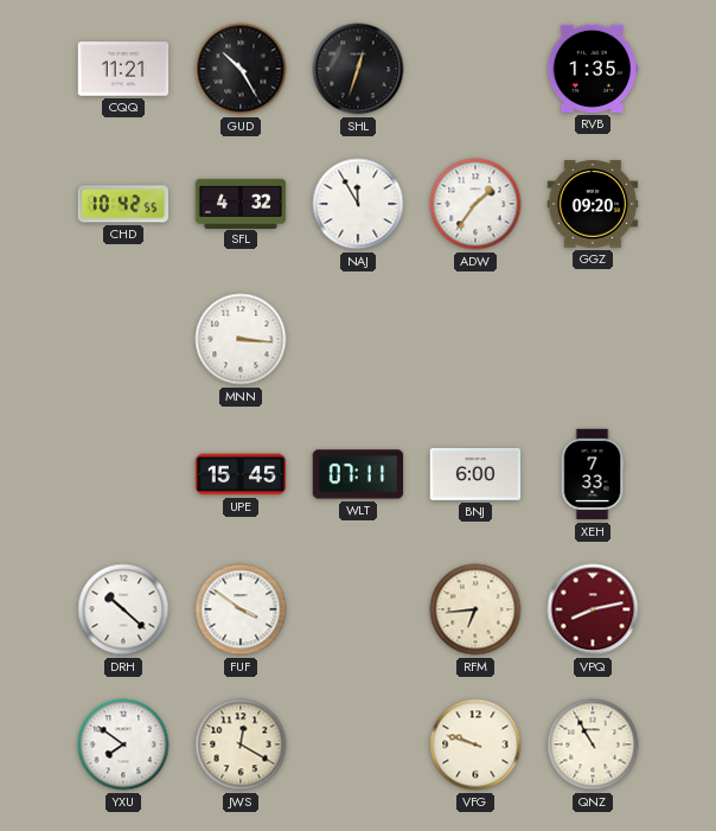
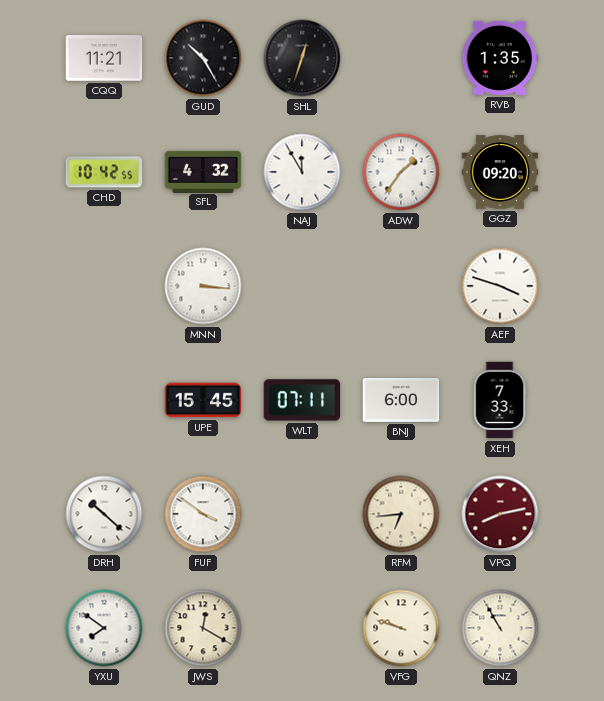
AEF: none -> 3:48
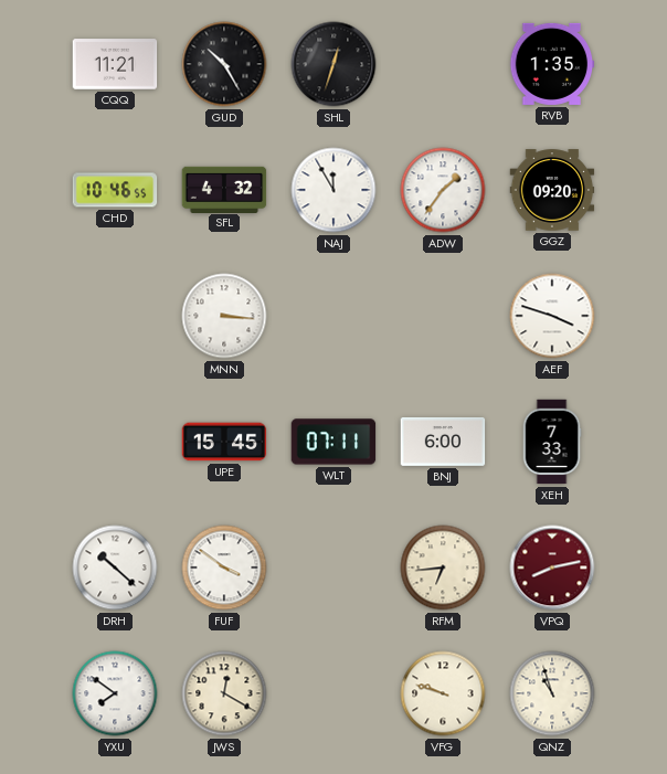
CHD: 10:42 -> 10:46
QNZ: 10:55 -> 10:57
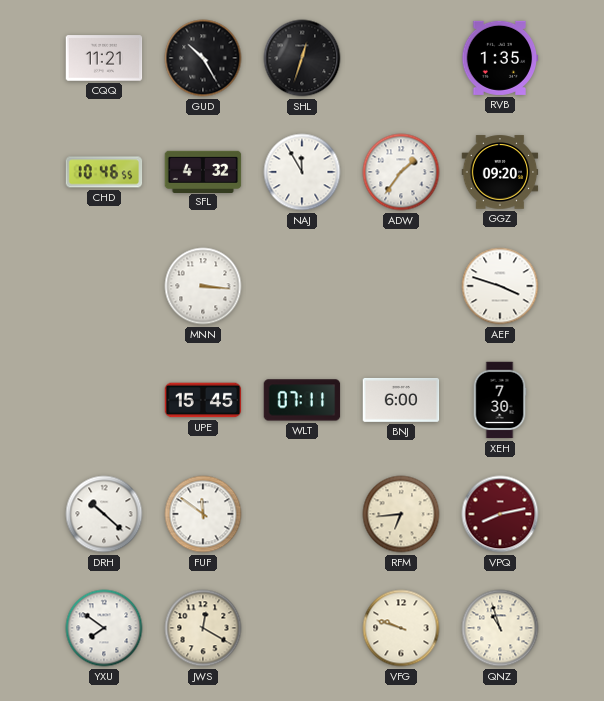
XEH: 7:33 -> 7:30
FUF: 3:51 -> 11:51
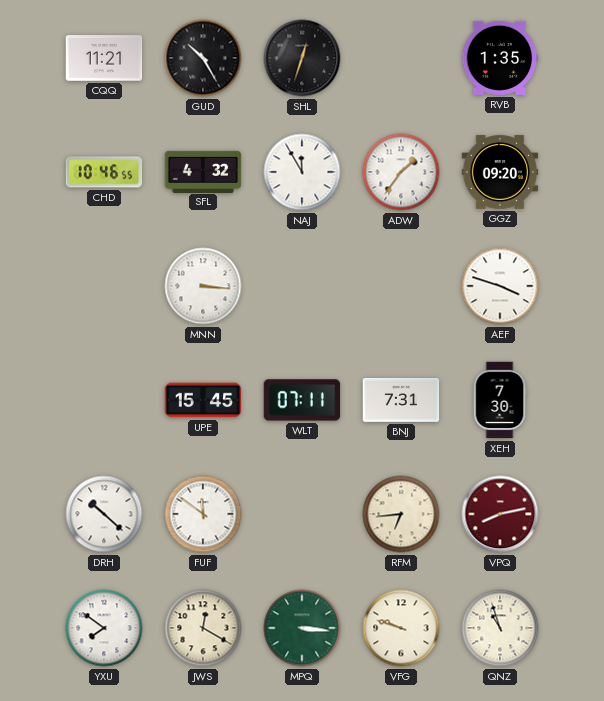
BNJ: 6:00 -> 7:31
MPQ: none -> 3:16
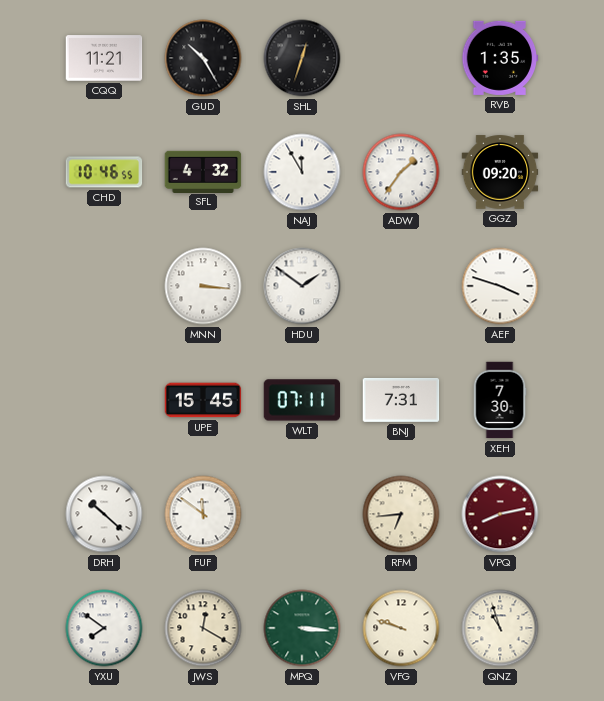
HDU: none -> 1:51
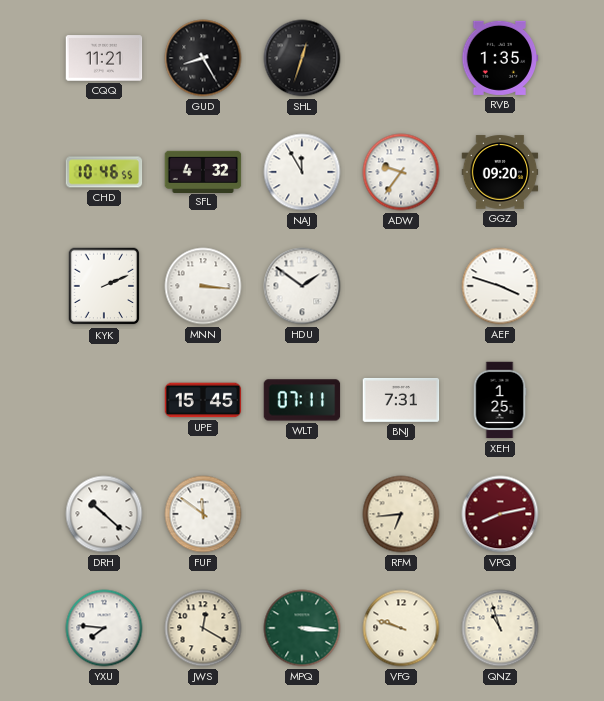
GUD: 10:25 -> 8:25
ADW: 1:36 -> 9:36
KYK: none -> 2:11
XEH: 7:30 -> 1:25
YXU: 7:51 -> 7:46
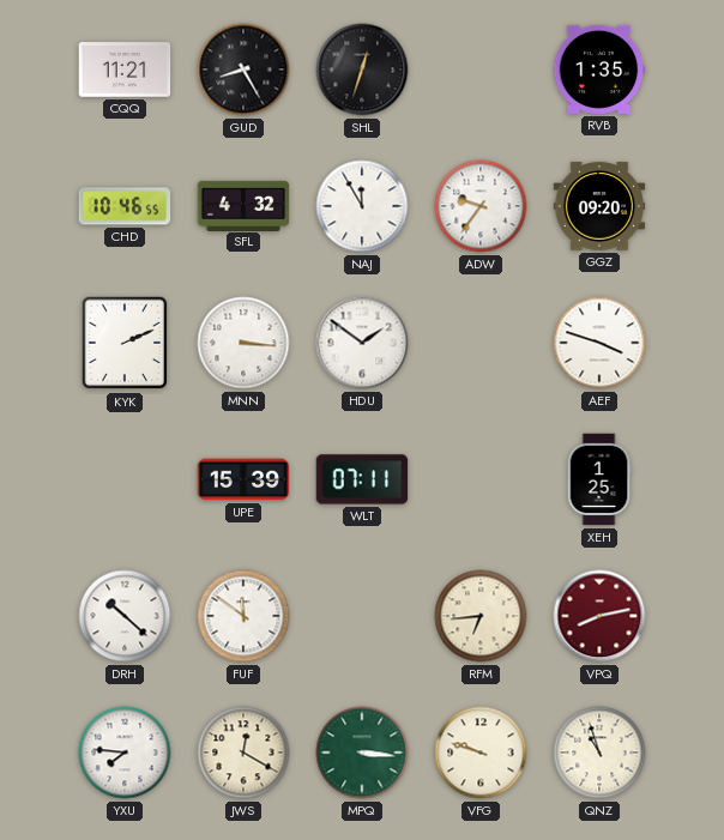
UPE: 15:45 -> 15:39
BNJ: 7:31 -> none
